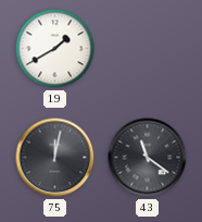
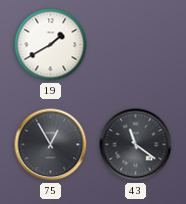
75: 12:02 -> 12:55
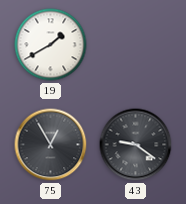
43: 11:21 -> 9:21
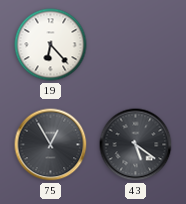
19: 1:40 -> 6:23
43: 9:21 -> 5:21
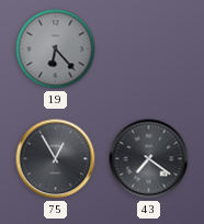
19 dial: white -> grey
43: 5:21 -> 7:21
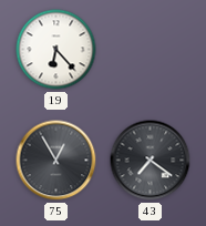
19 dial: grey -> white
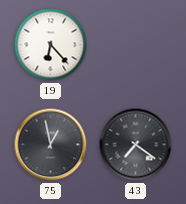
75: 12:55 -> 12:58
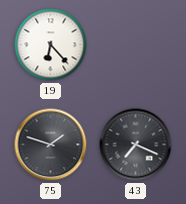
75: 12:58 -> 1:48
43: 7:21 -> 7:19
